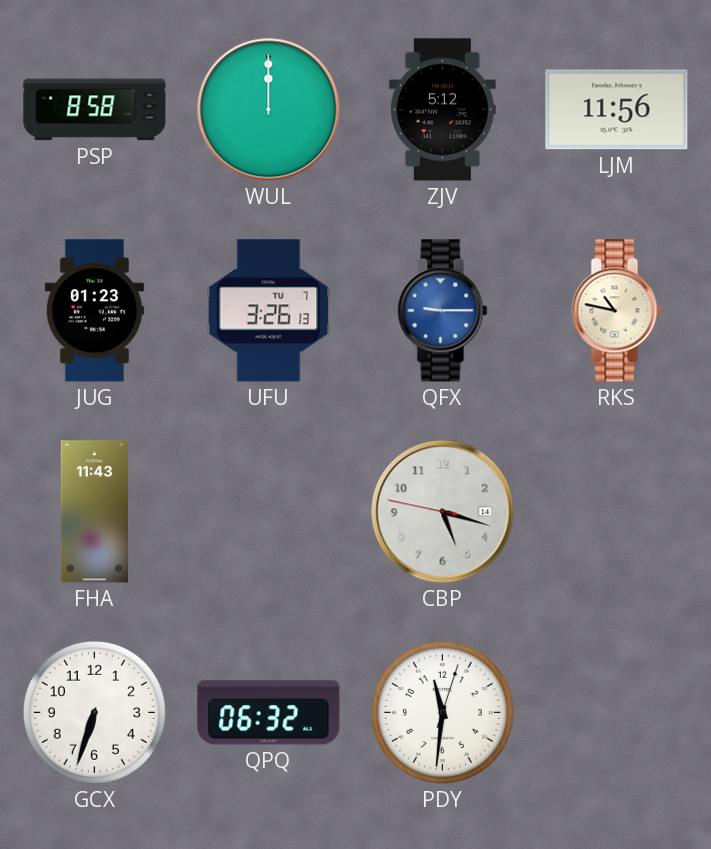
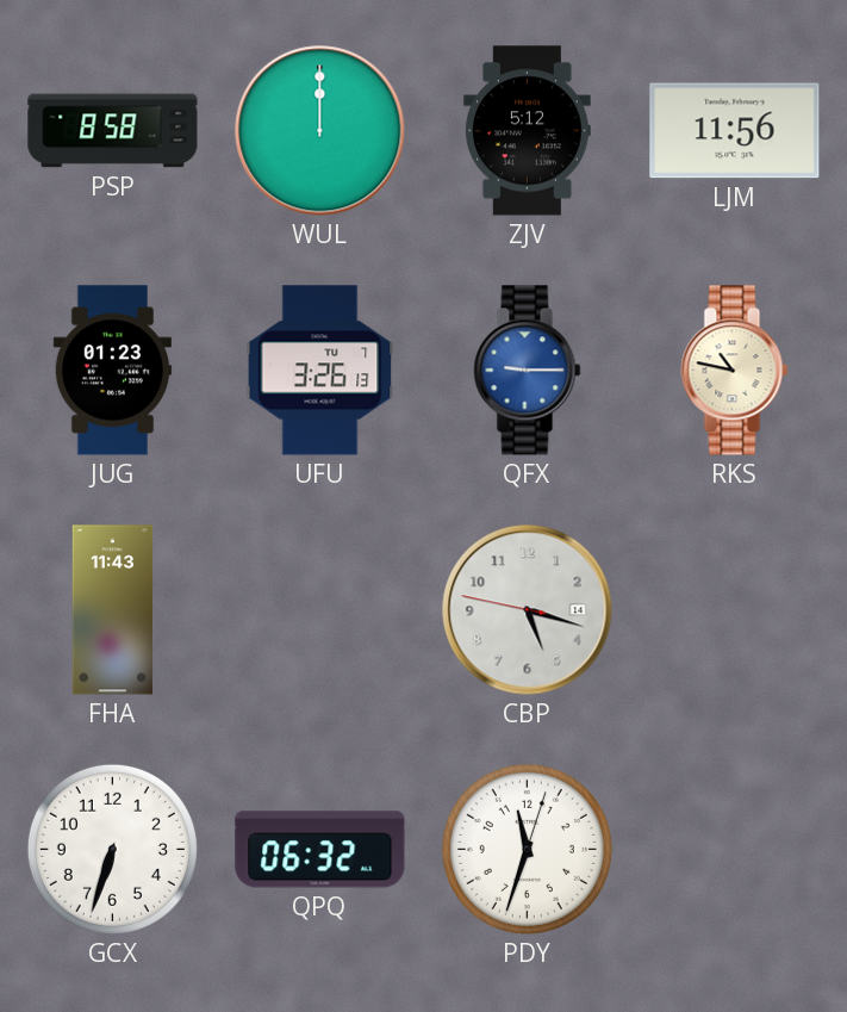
PDY: 11:31 -> 11:33
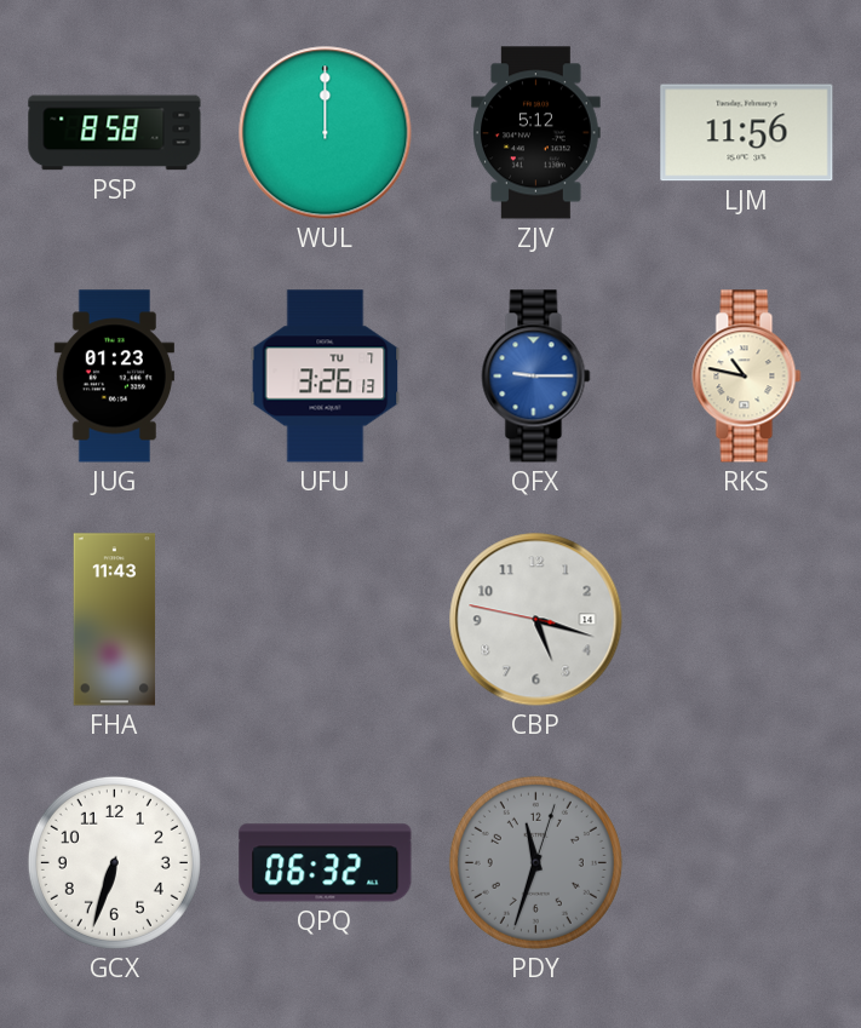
PDY dial: white -> grey
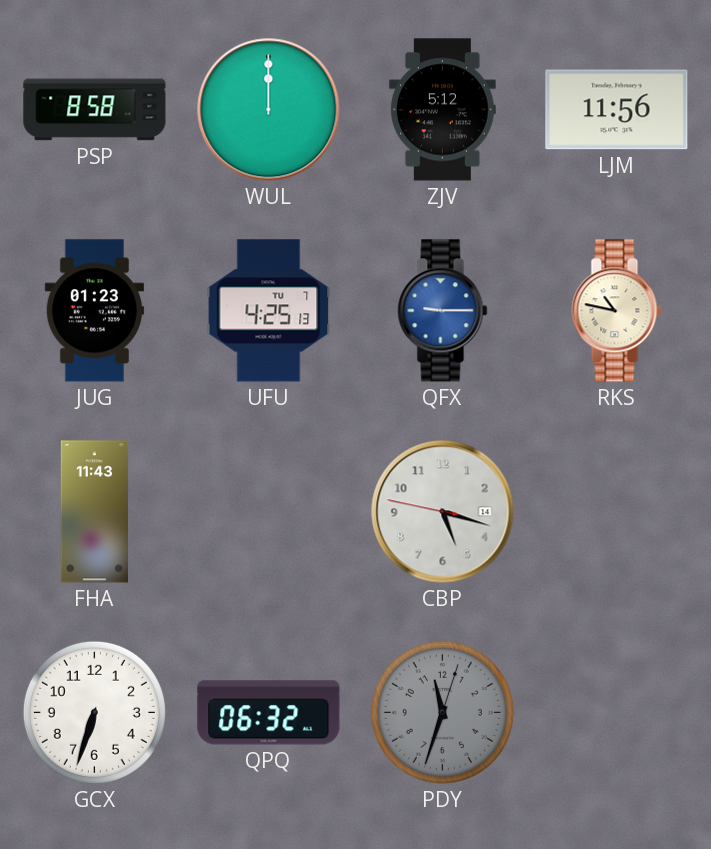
UFU: 3:26 -> 4:25
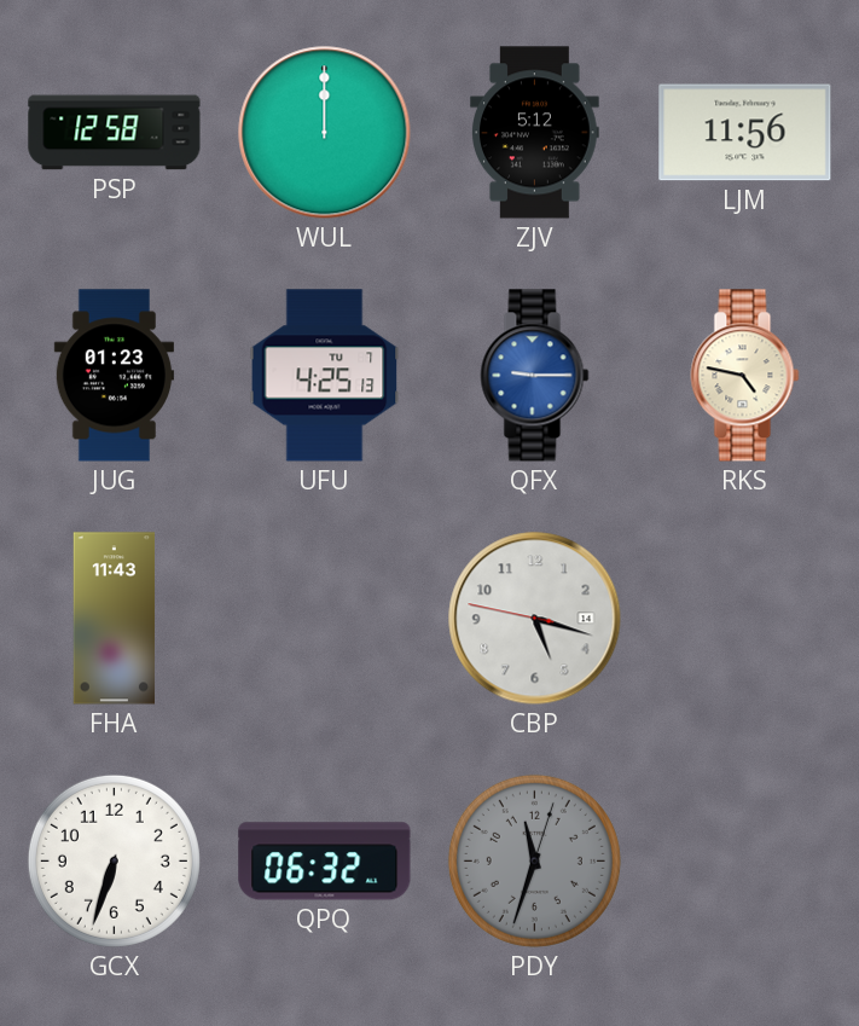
PSP: 8:58 -> 12:58
RKS: 10:47 -> 4:47
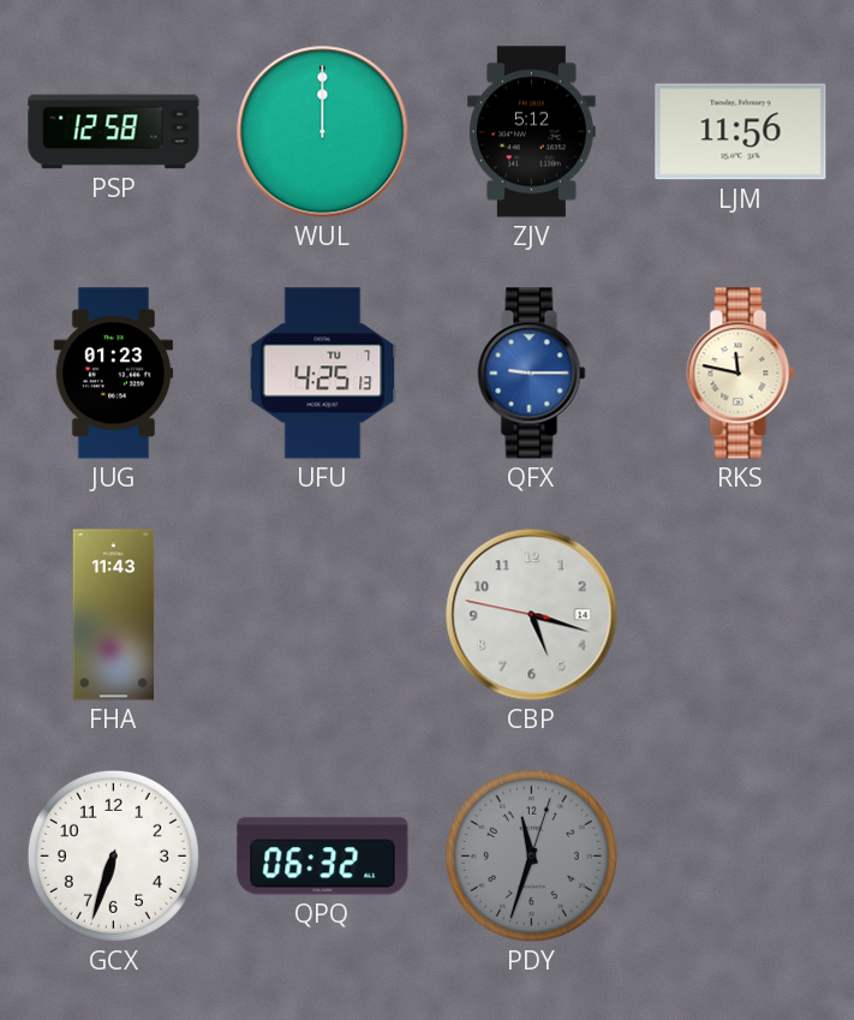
RKS: 4:47 -> 11:47
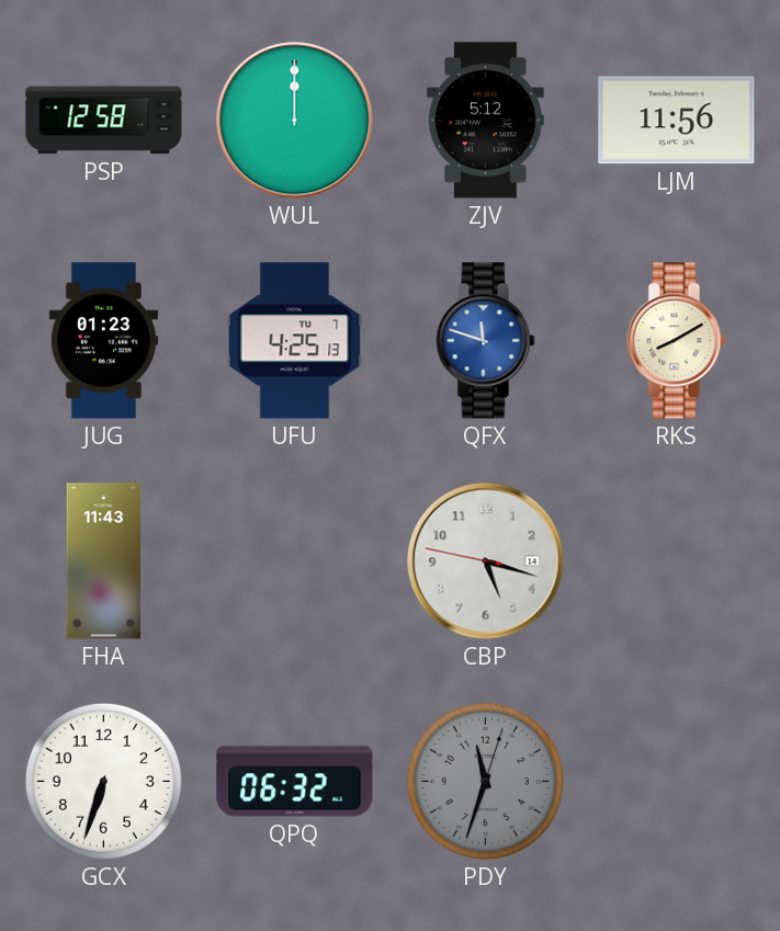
QFX: 9:15 -> 11:48
RKS: 11:47 -> 8:10
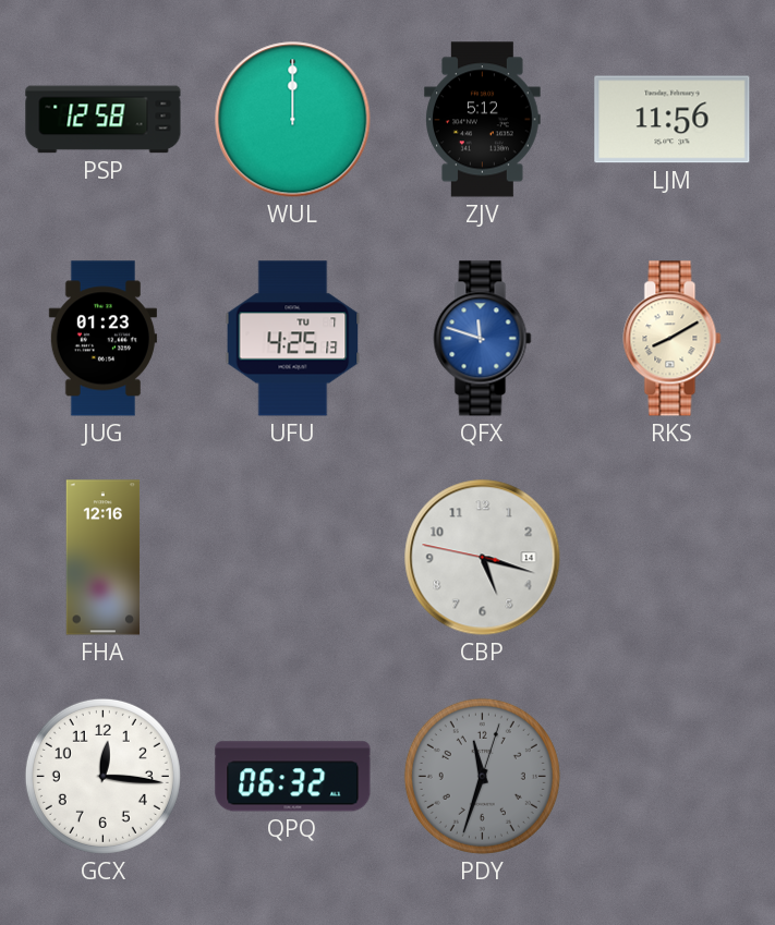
FHA: 11:43 -> 12:16
GCX: 6:33 -> 12:16
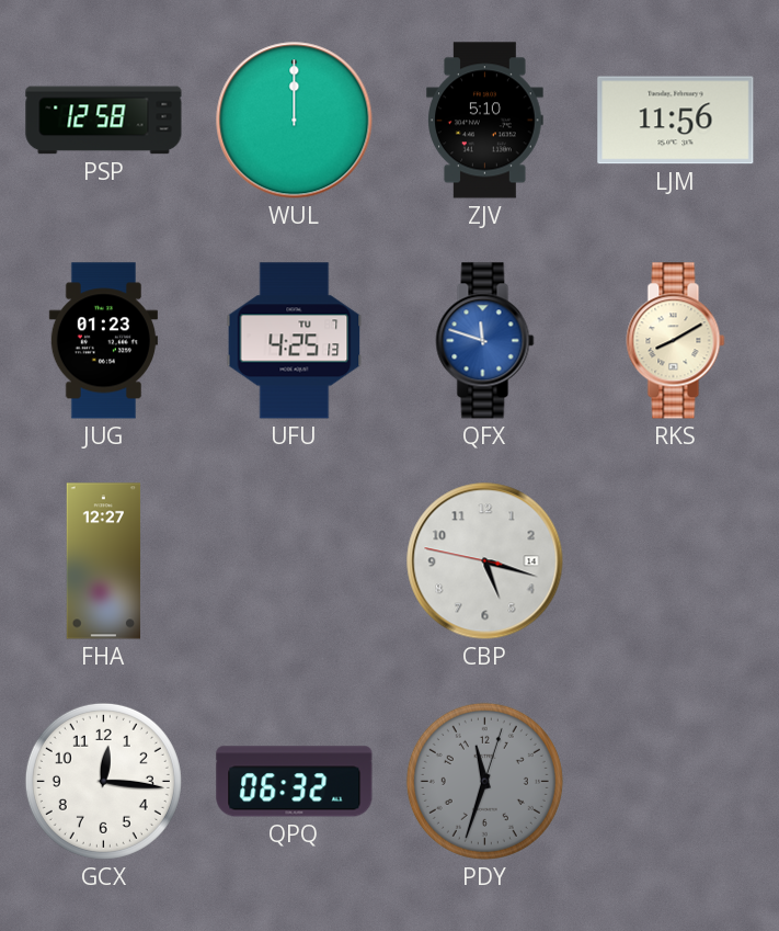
ZJV: 5:12 -> 5:10
FHA: 12:16 -> 12:27
